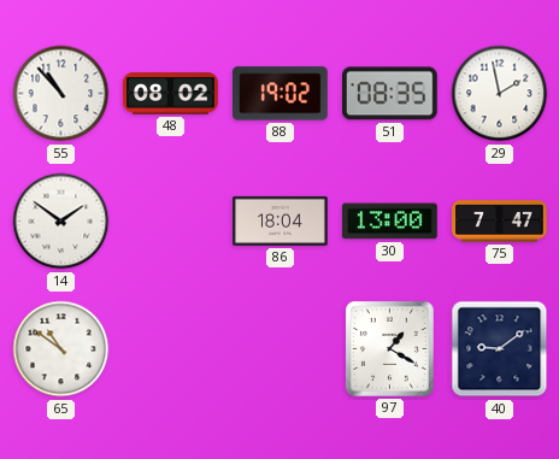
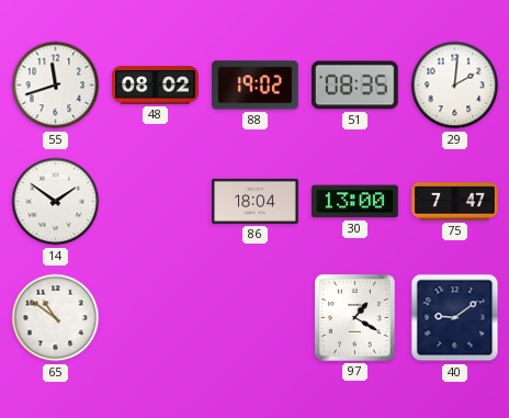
55: 10:53 -> 11:42
29: 1:58 -> 2:01
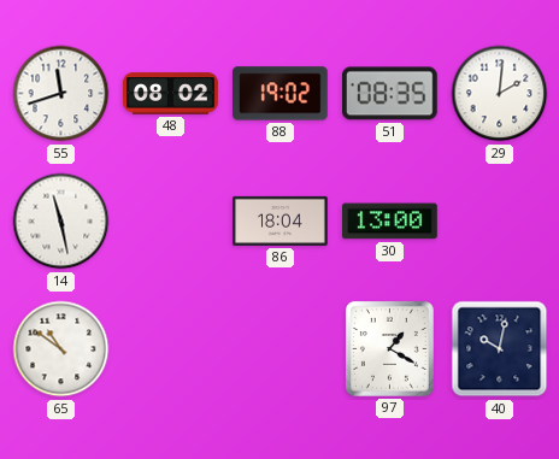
14: 1:51 -> 11:28
75: 7:47 -> none
40: 9:09 -> 10:02
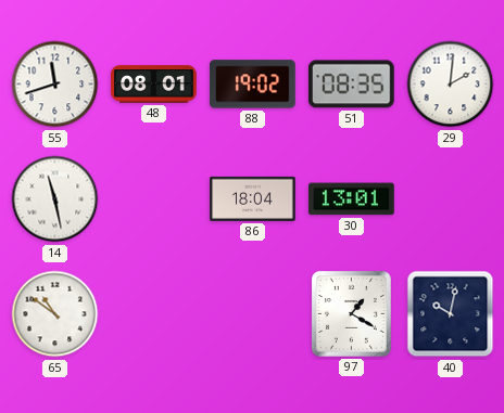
48: 08:02 -> 08:01
30: 13:00 -> 13:01
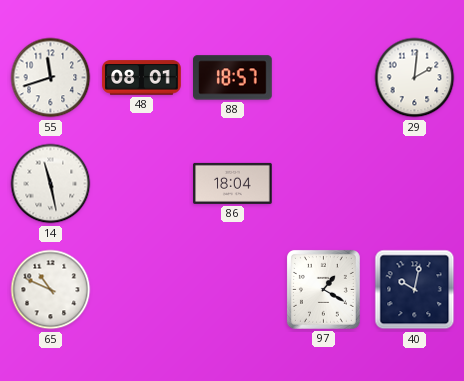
88: 19:02 -> 18:57
51: 08:35 -> none
30: 13:01 -> none
65: 10:51 -> 10:49
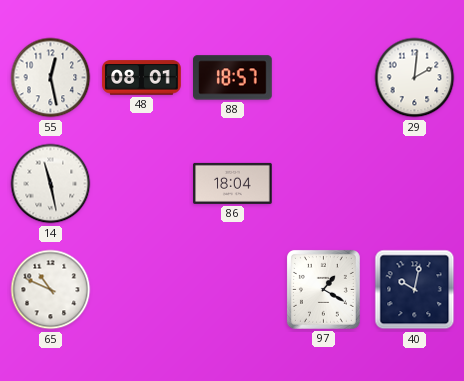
55: 11:42 -> 12:28
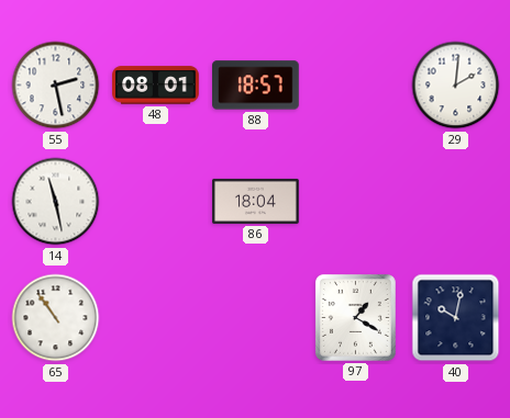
55: 12:28 -> 2:28
65: 10:49 -> 10:54
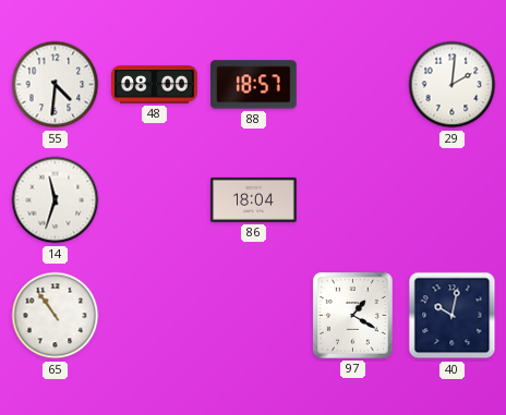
55: 2:28 -> 4:31
48: 08:01 -> 08:00
14: 11:28 -> 11:33
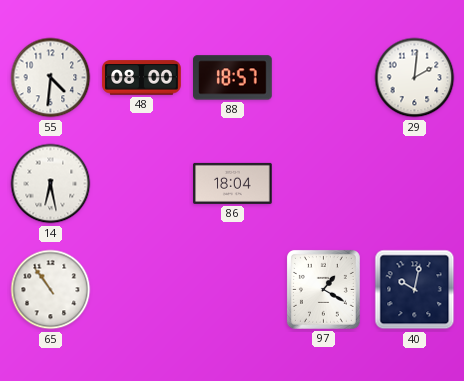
14: 11:33 -> 6:28
